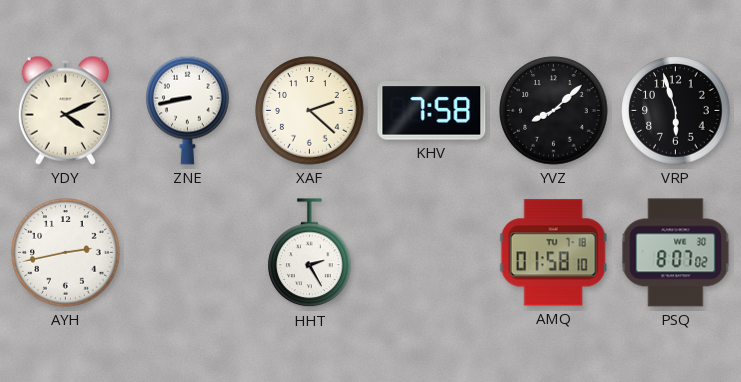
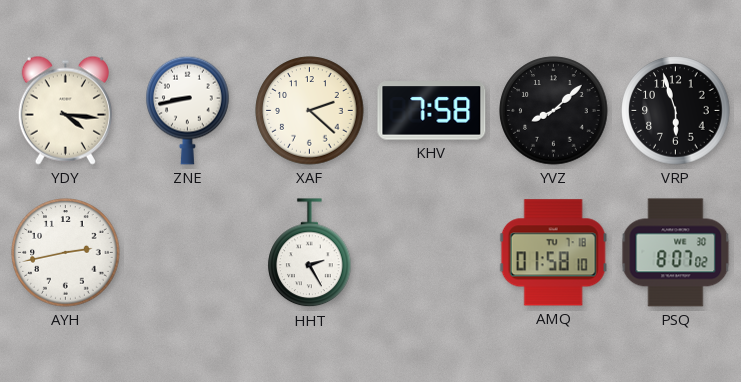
YDY: 4:11 -> 4:16
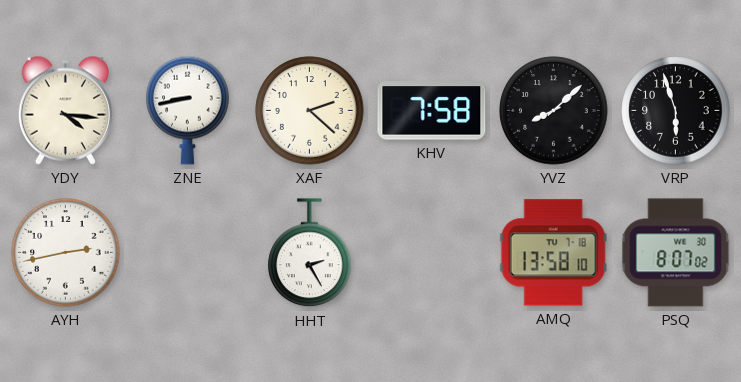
AMQ: 01:58 -> 13:58
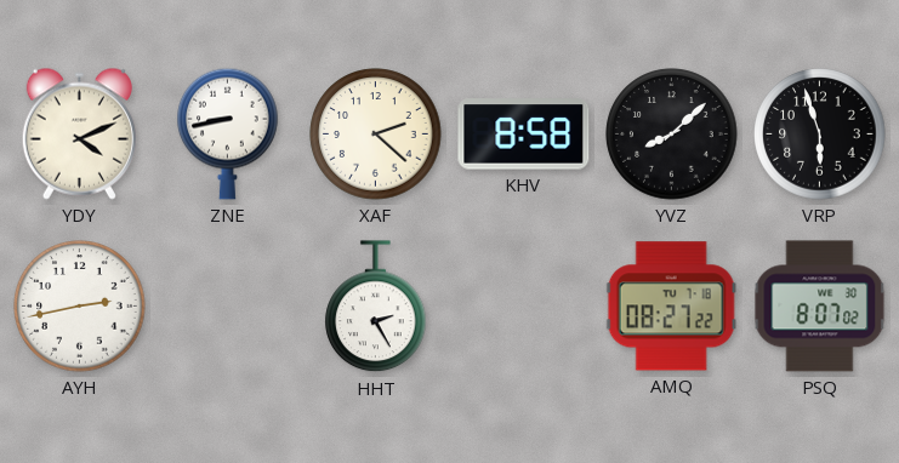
YDY: 4:16 -> 4:11
KHV: 7:58 -> 8:58
AMQ: 13:58 -> 08:27
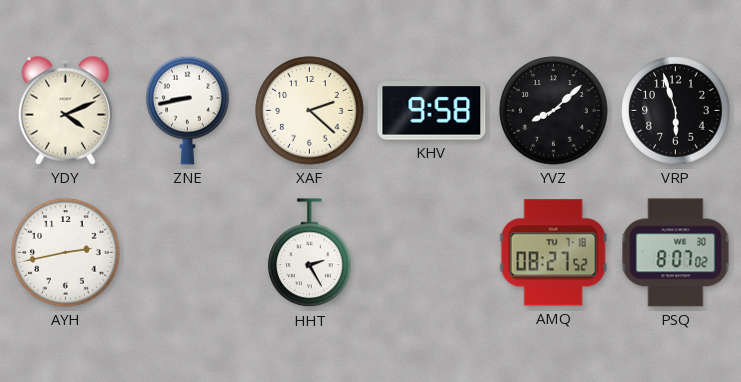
KHV: 8:58 -> 9:58
AMQ: 08:27:22 -> 08:27:52
